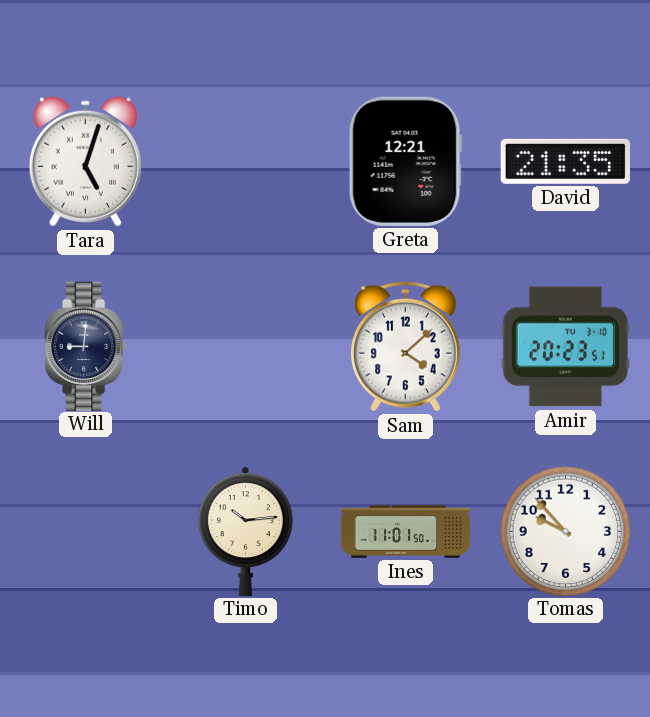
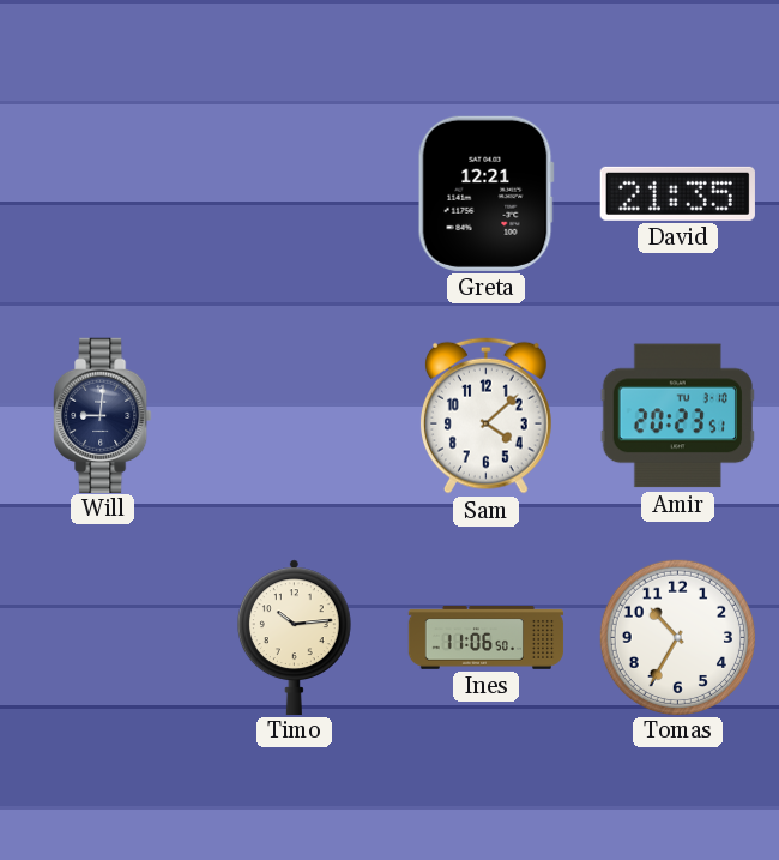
Tara: 5:03 -> none
Ines: 11:01 -> 11:06
Tomas: 9:53 -> 10:35
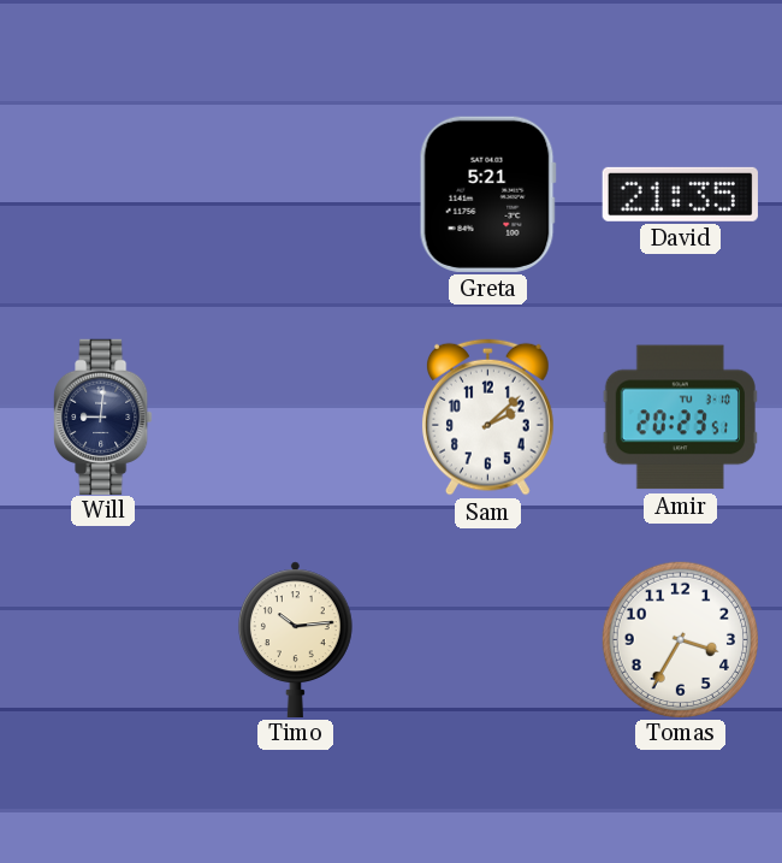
Greta: 12:21 -> 5:21
Sam: 4:08 -> 2:08
Ines: 11:06 -> none
Tomas: 10:35 -> 3:35
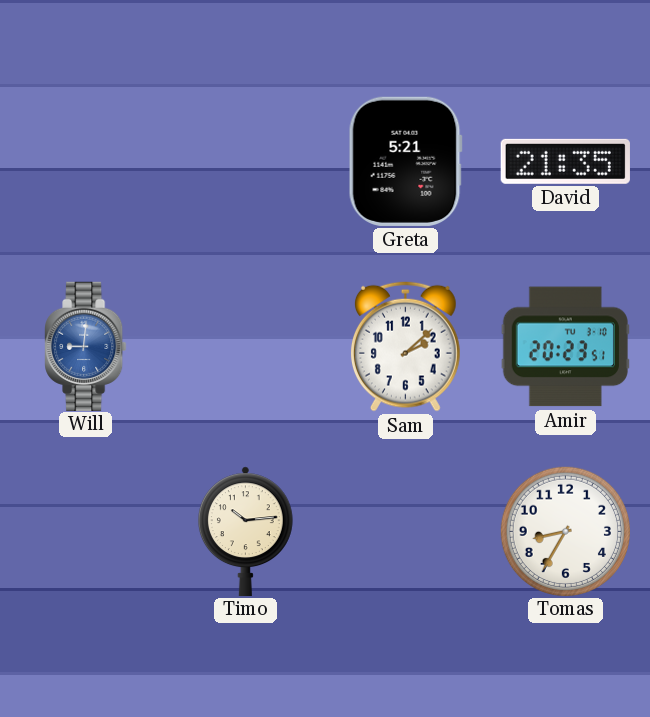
Will dial: navy -> blue
Tomas: 3:35 -> 8:35
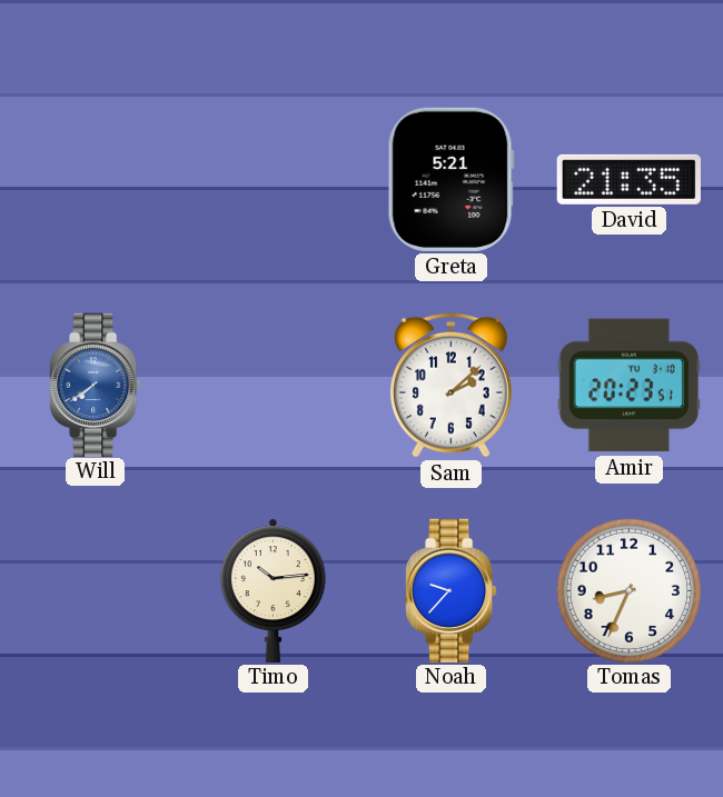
Will: 9:01 -> 7:39
Noah: none -> 9:37
Tomas: 8:35 -> 8:34
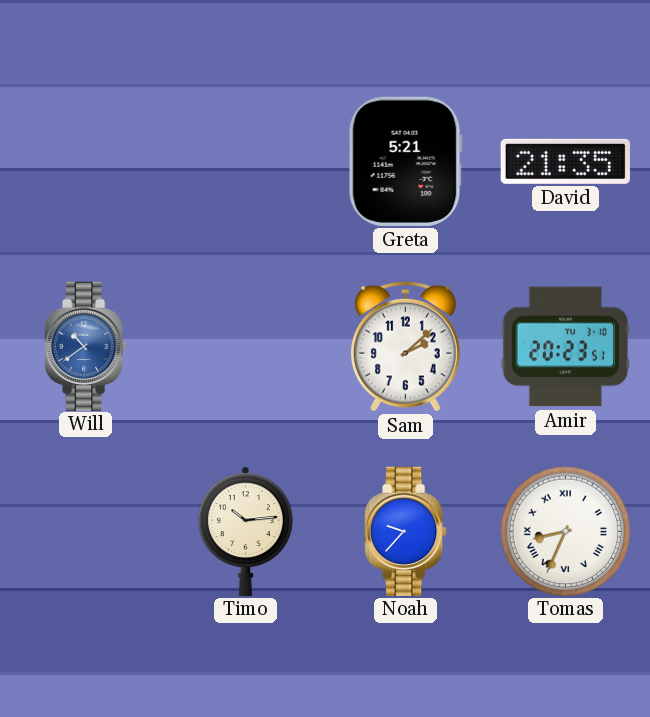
Will: 7:39 -> 10:39
Tomas numerals: Arabic -> Roman
